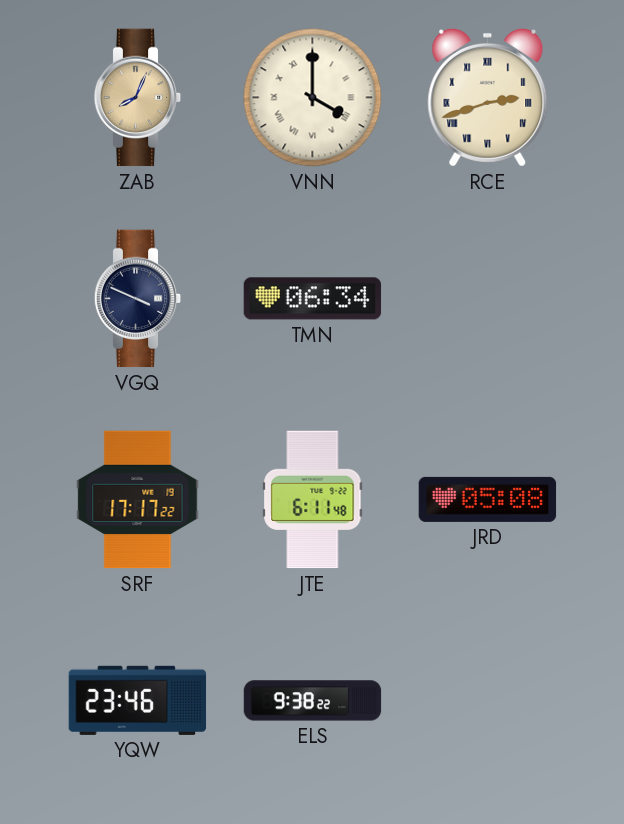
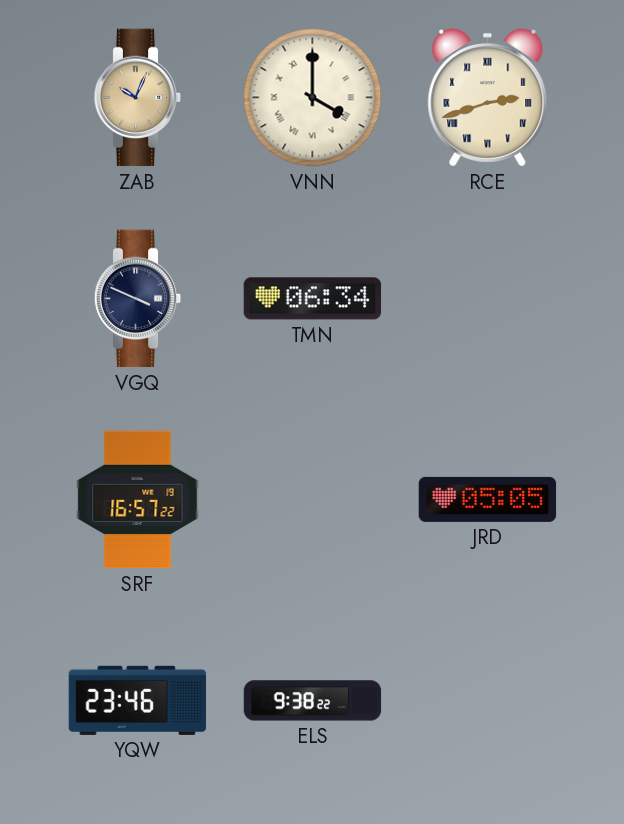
ZAB: 8:04 -> 10:04
SRF: 17:17 -> 16:57
JTE: 6:11 -> none
JRD: 05:08 -> 05:05
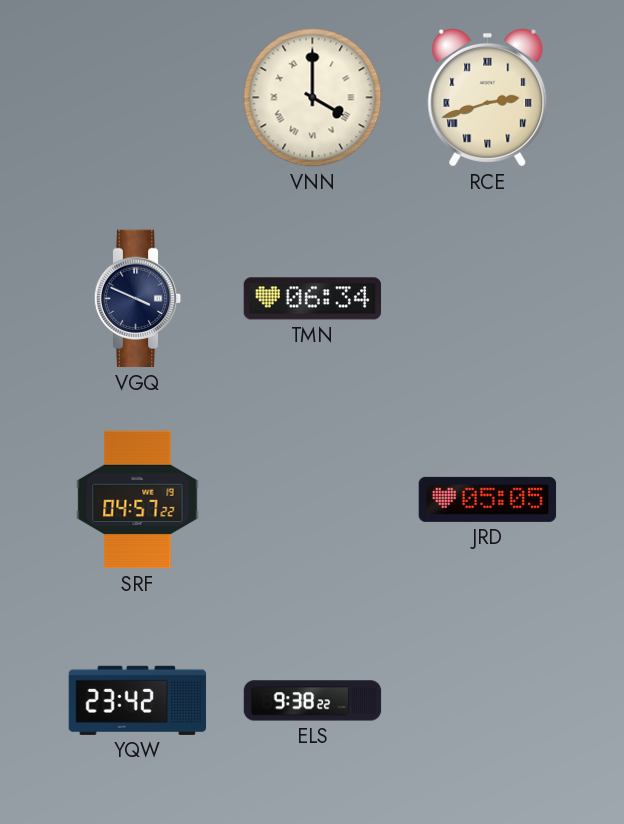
ZAB: 10:04 -> none
SRF: 16:57 -> 04:57
YQW: 23:46 -> 23:42
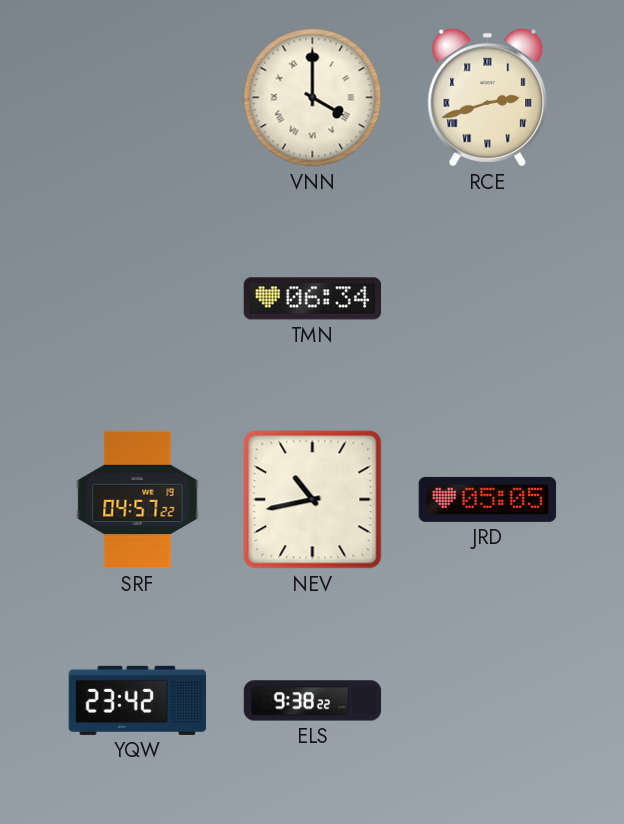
VGQ: 3:49 -> none
NEV: none -> 10:43
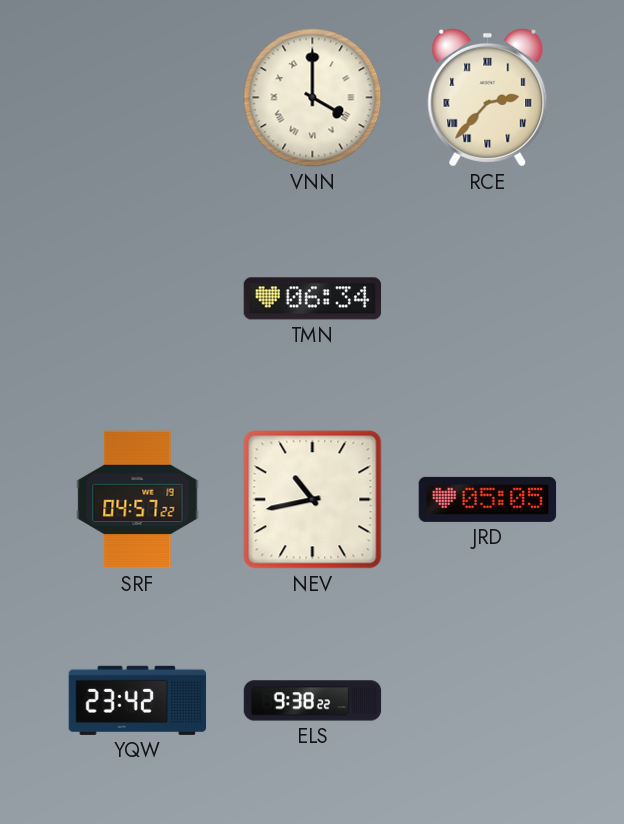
RCE: 2:42 -> 2:37
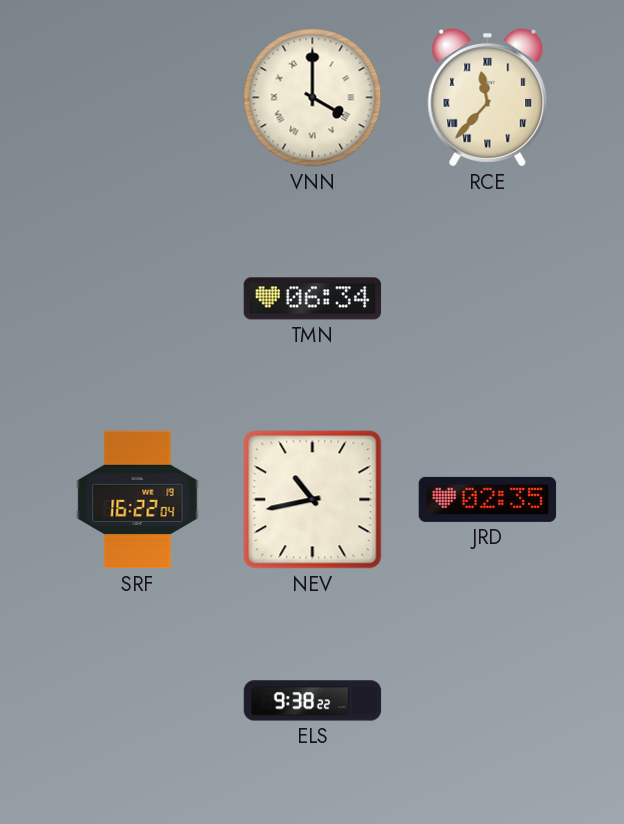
RCE: 2:37 -> 11:37
SRF: 04:57 -> 16:22
JRD: 05:05 -> 02:35
YQW: 23:42 -> none
